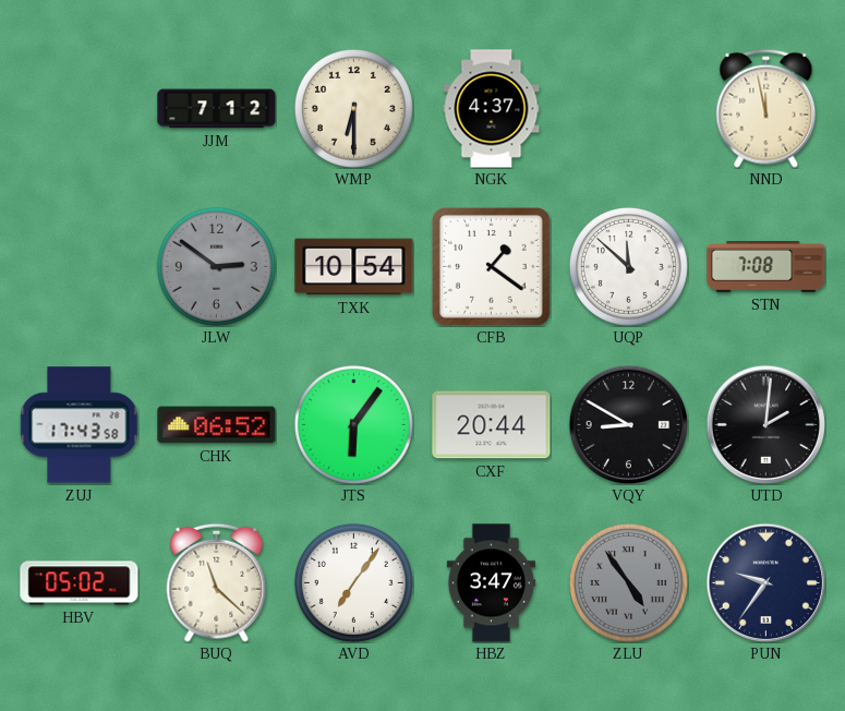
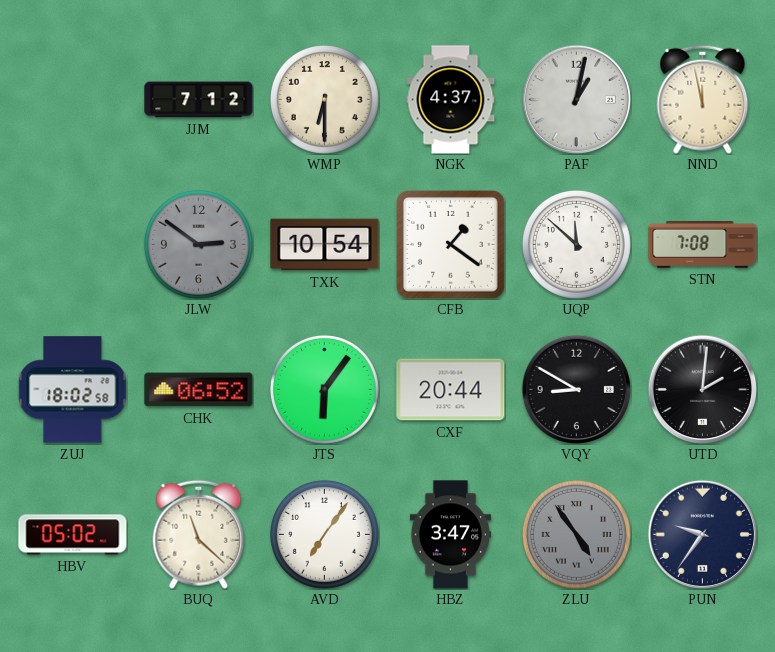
PAF: none -> 1:02
ZUJ: 17:43 -> 18:02
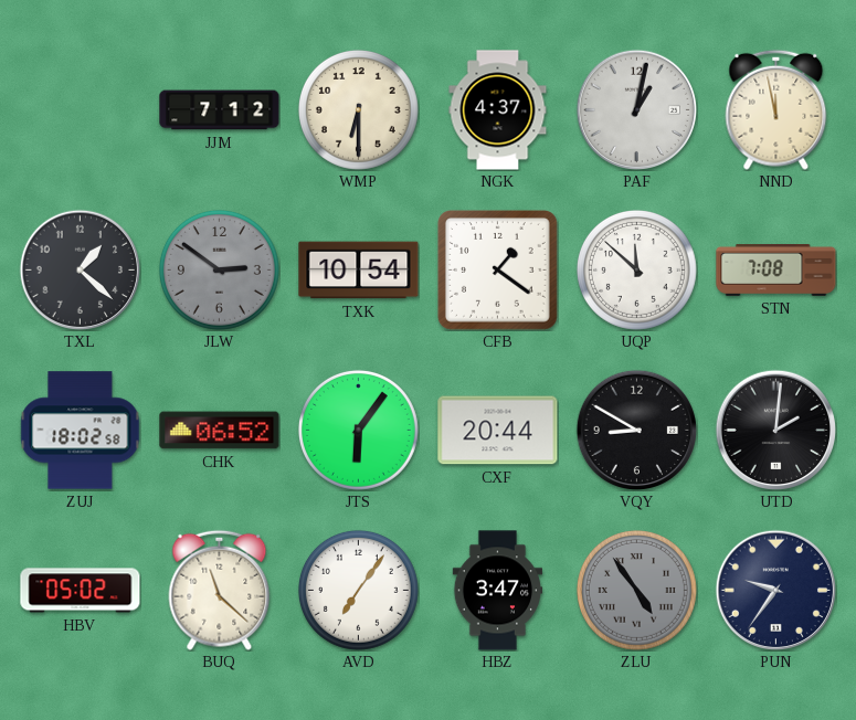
TXL: none -> 1:22
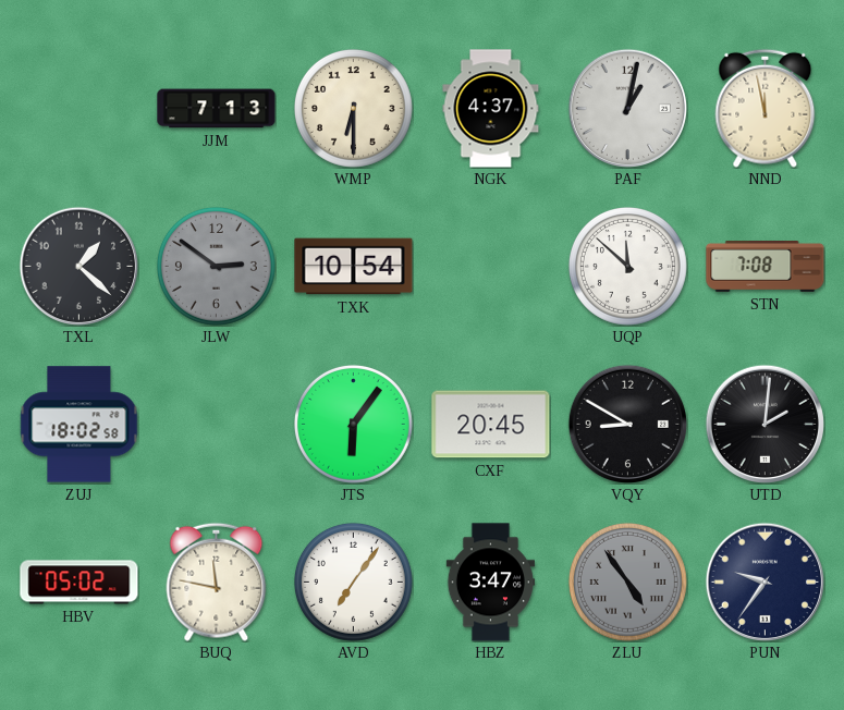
JJM: 7:12 -> 7:13
CFB: 1:21 -> none
CHK: 06:52 -> none
CXF: 20:44 -> 20:45
BUQ: 11:22 -> 11:47
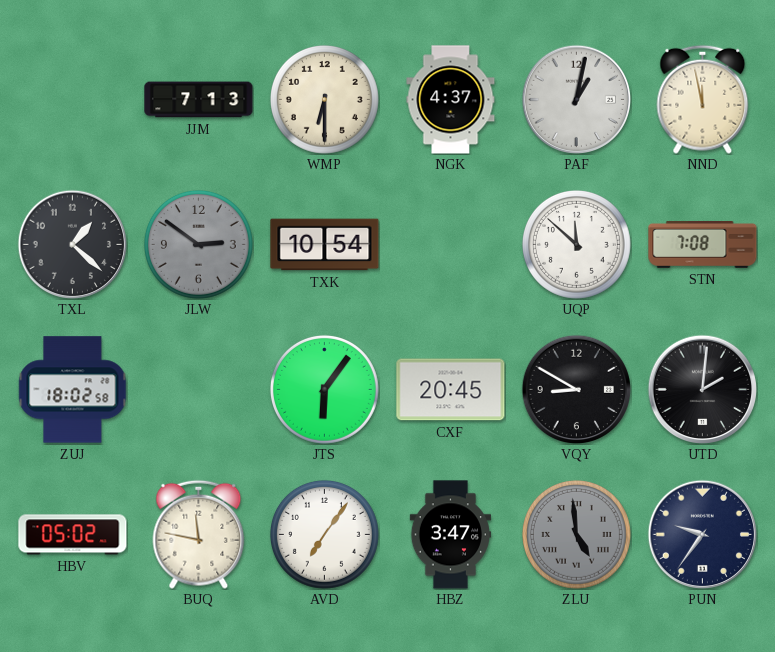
ZLU: 4:54 -> 4:59
